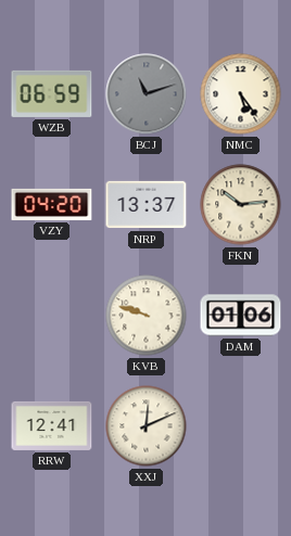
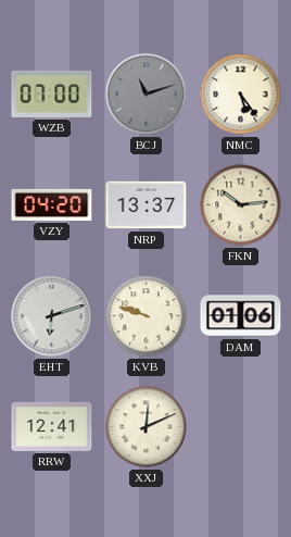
WZB: 06:59 -> 07:00
EHT: none -> 6:12
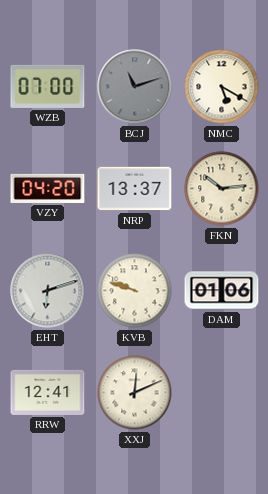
NMC: 5:24 -> 5:20
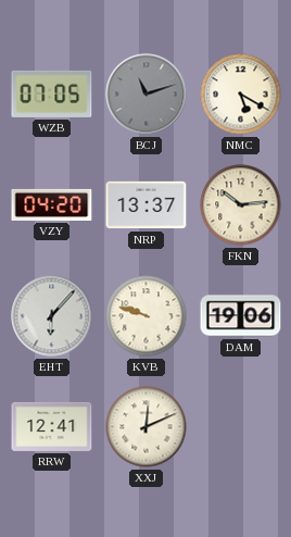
WZB: 07:00 -> 07:05
EHT: 6:12 -> 6:07
DAM: 01:06 -> 19:06
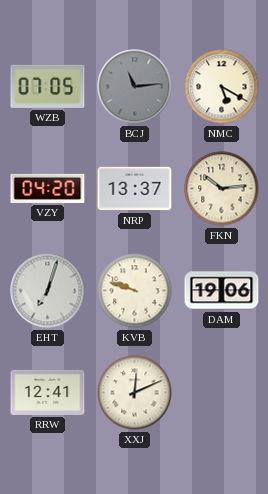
BCJ: 11:12 -> 11:14
EHT: 6:07 -> 7:03
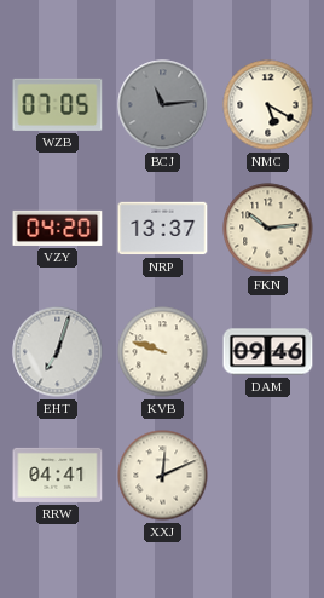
DAM: 19:06 -> 09:46
RRW: 12:41 -> 04:41
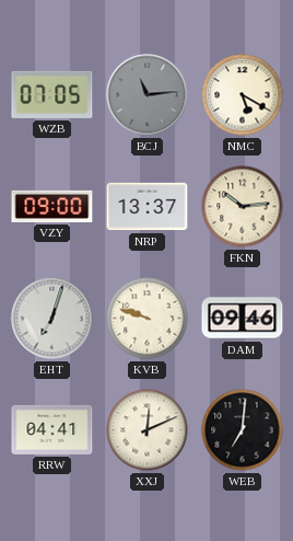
VZY: 04:20 -> 09:00
WEB: none -> 7:01
